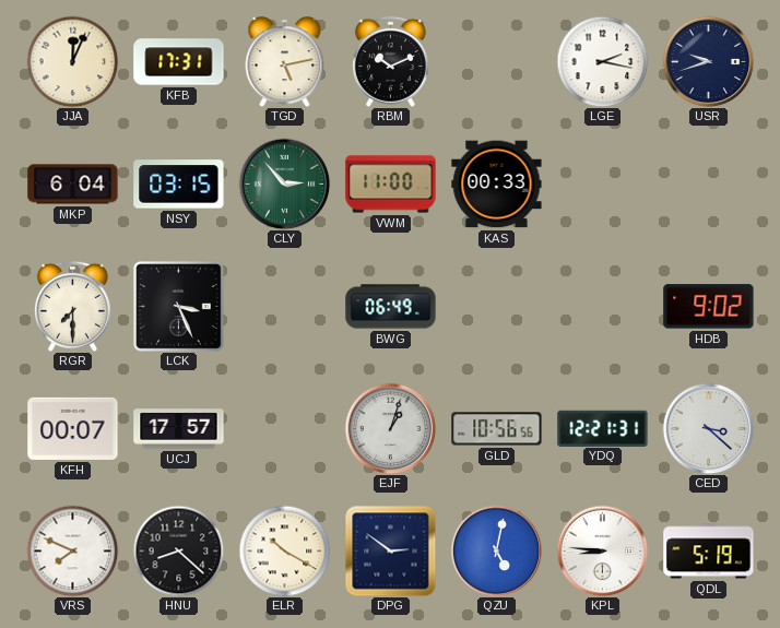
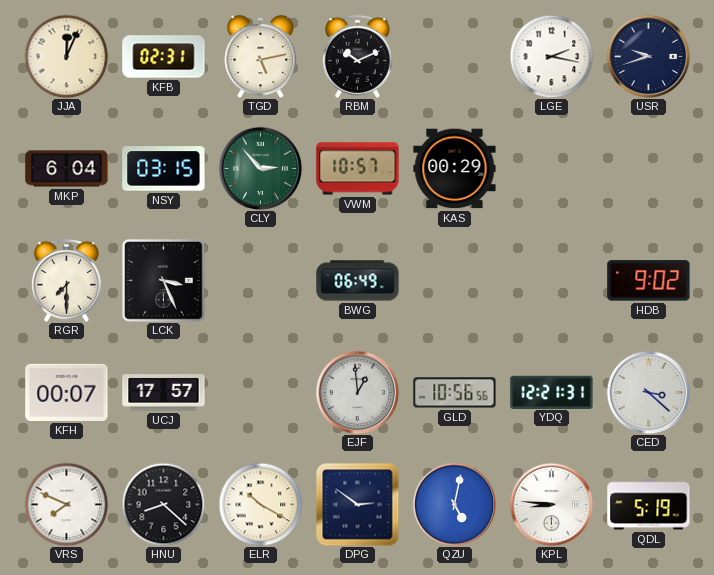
KFB: 17:31 -> 02:31
VWM: 11:00 -> 10:57
KAS: 00:33 -> 00:29
EJF: 1:03 -> 12:59
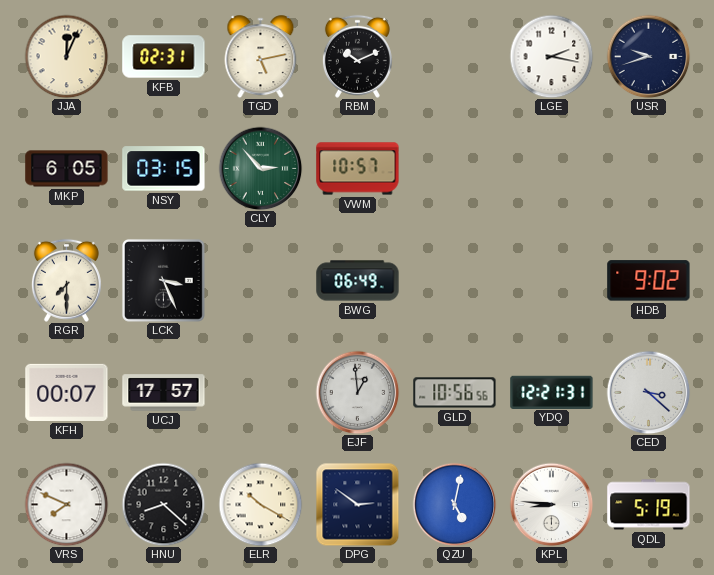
MKP: 6:04 -> 6:05
KAS: 00:29 -> none
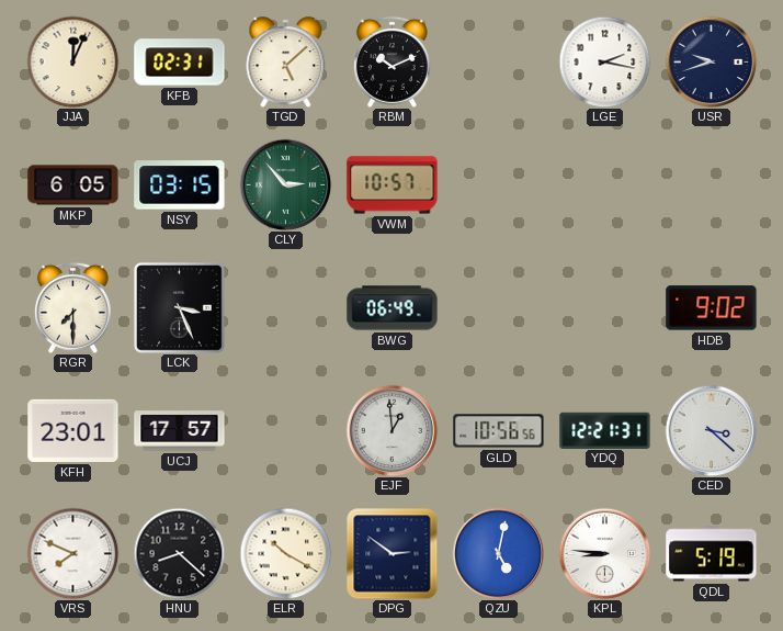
TGD: 5:13 -> 5:08
KFH: 00:07 -> 23:01
